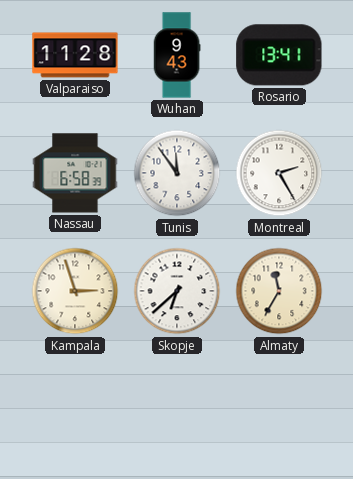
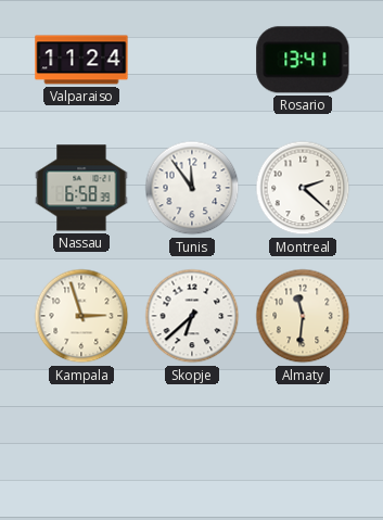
Valparaiso: 11:28 -> 11:24
Wuhan: 9:43 -> none
Montreal: 2:25 -> 2:22
Almaty: 11:35 -> 11:31
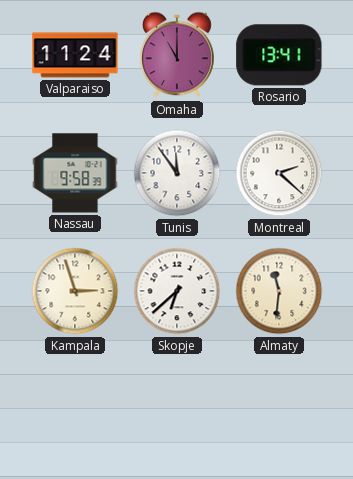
Omaha: none -> 11:00
Nassau: 6:58 -> 9:58
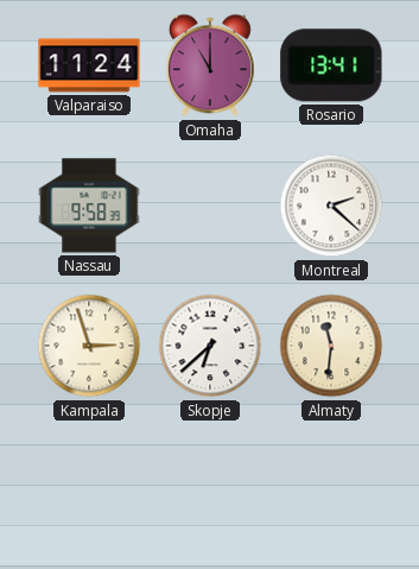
Tunis: 11:54 -> none
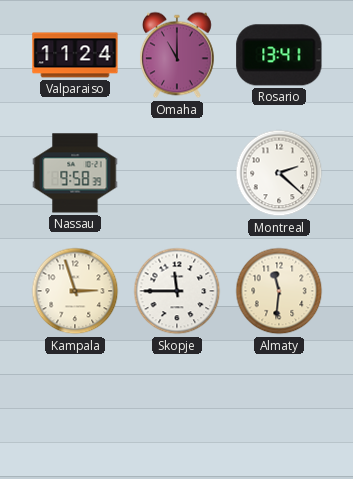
Skopje: 6:38 -> 11:45
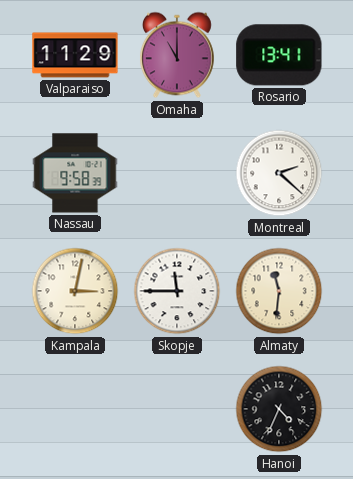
Valparaiso: 11:24 -> 11:29
Kampala: 2:57 -> 3:02
Hanoi: none -> 4:34
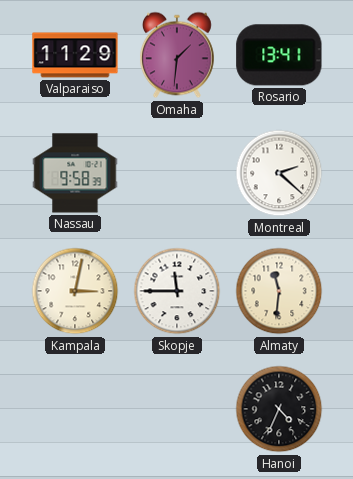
Omaha: 11:00 -> 1:31
